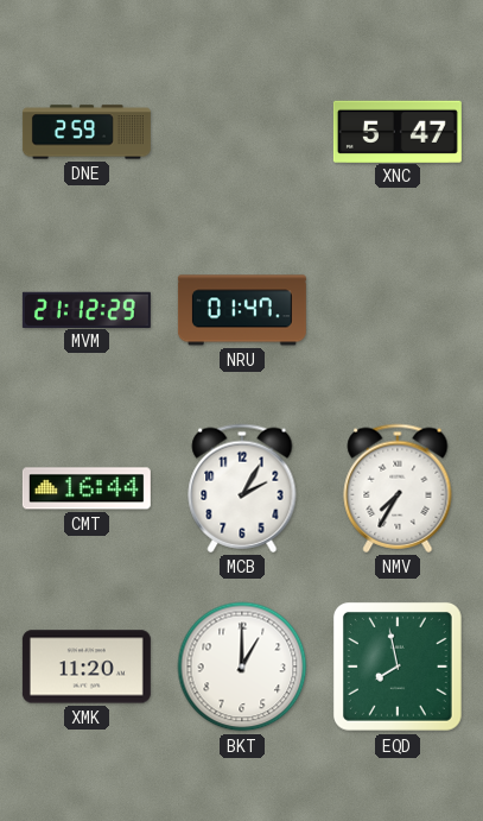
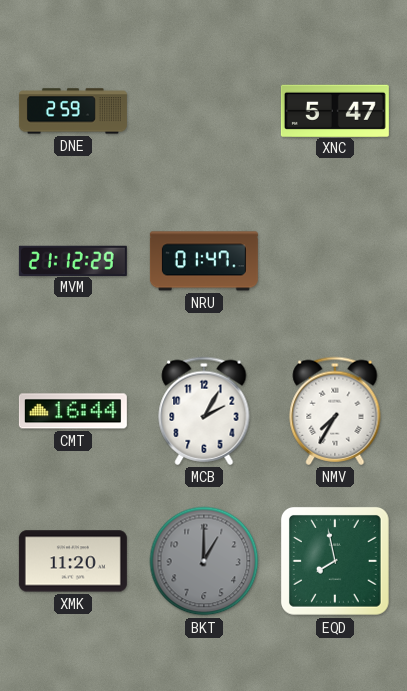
BKT dial: white -> grey
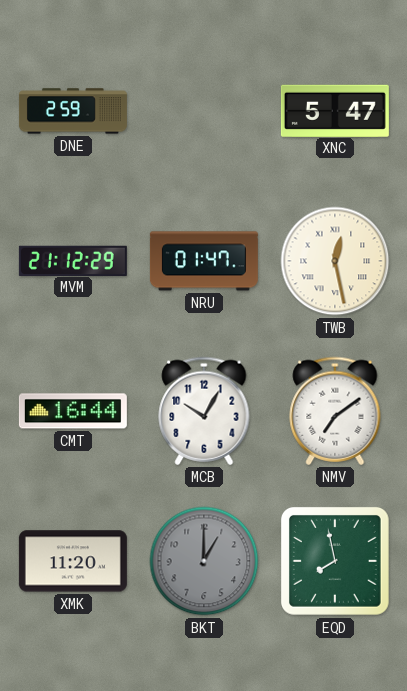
TWB: none -> 12:28
MCB: 2:05 -> 10:05
NMV: 7:35 -> 7:09
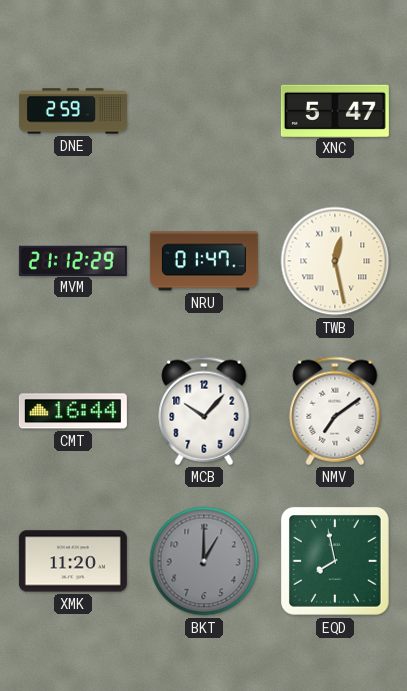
MCB: 10:05 -> 10:07
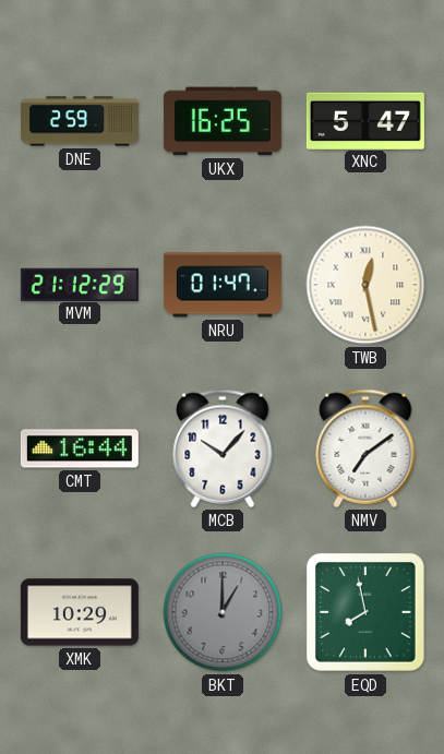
UKX: none -> 16:25
XMK: 11:20 -> 10:29
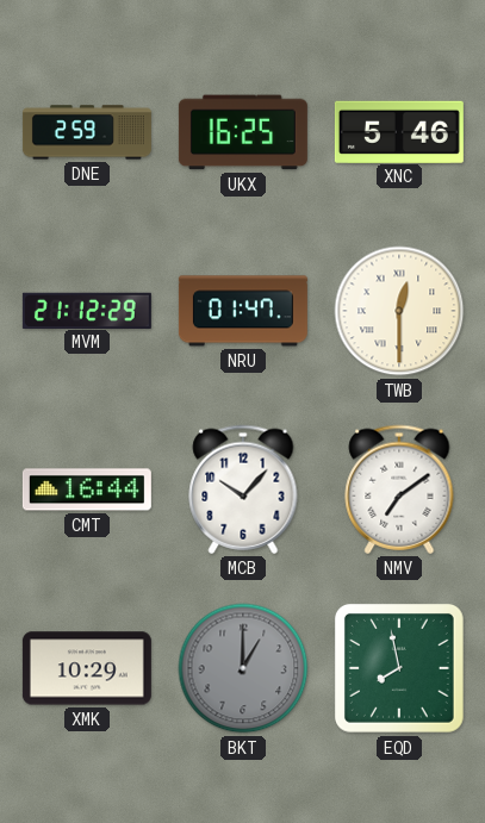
XNC: 5:47 -> 5:46
TWB: 12:28 -> 12:30
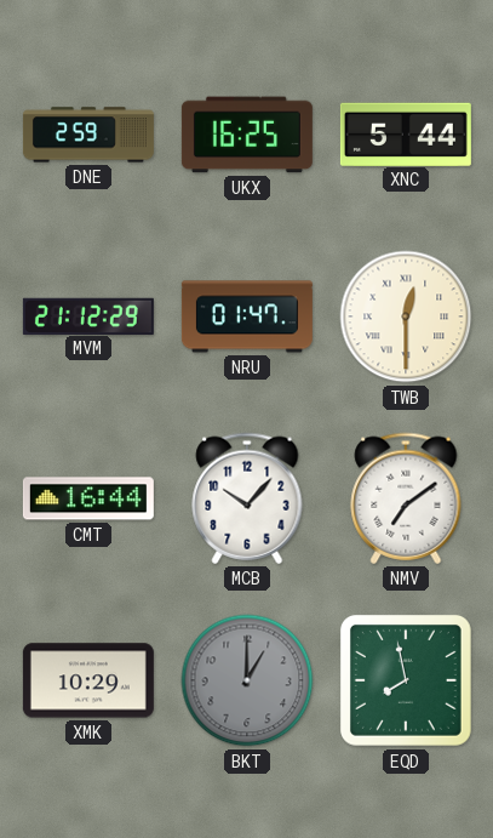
XNC: 5:46 -> 5:44
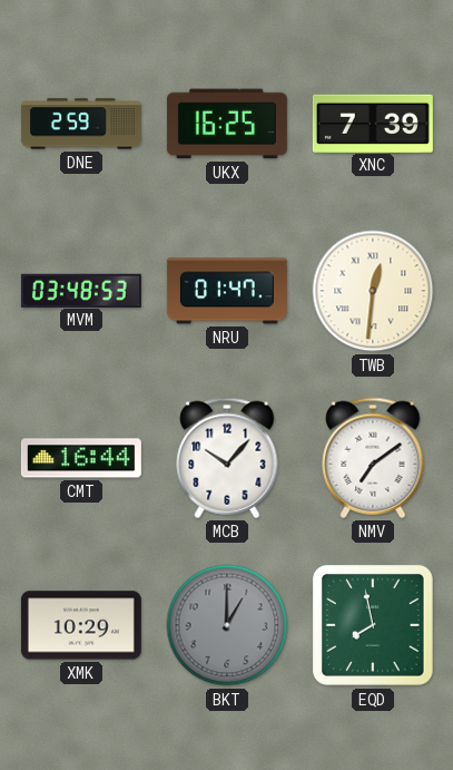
XNC: 5:44 -> 7:39
MVM: 21:12 -> 03:48
TWB: 12:30 -> 12:31
